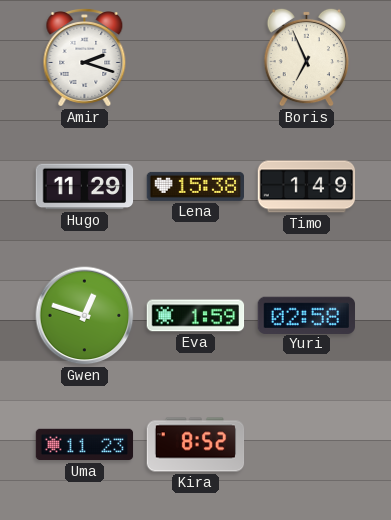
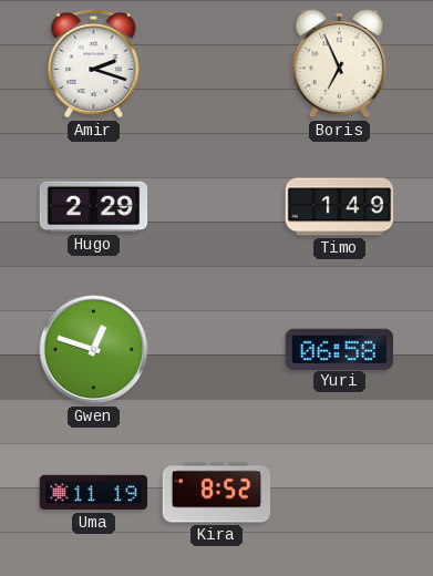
Hugo: 11:29 -> 2:29
Lena: 15:38 -> none
Eva: 1:59 -> none
Yuri: 02:58 -> 06:58
Uma: 11:23 -> 11:19
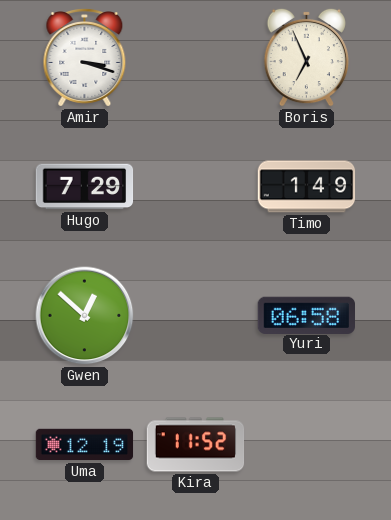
Amir: 2:18 -> 3:18
Hugo: 2:29 -> 7:29
Gwen: 12:48 -> 12:52
Uma: 11:19 -> 12:19
Kira: 8:52 -> 11:52
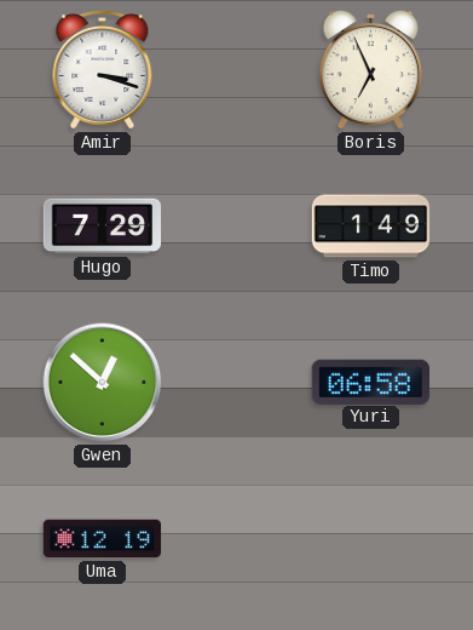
Kira: 11:52 -> none
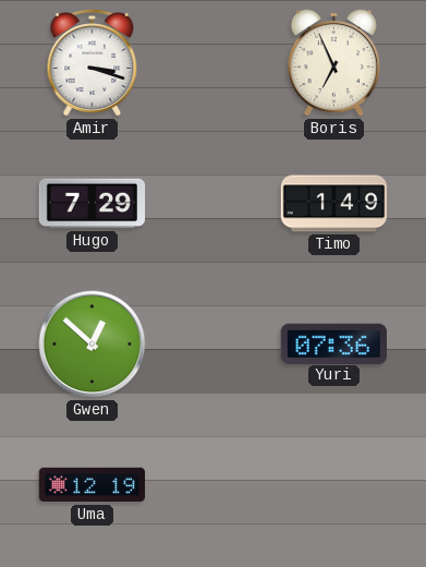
Yuri: 06:58 -> 07:36
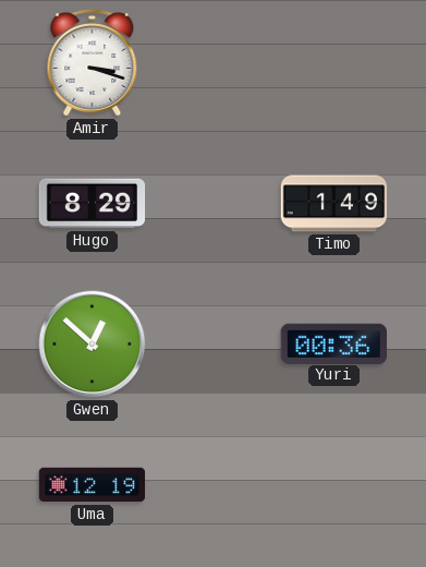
Boris: 6:56 -> none
Hugo: 7:29 -> 8:29
Yuri: 07:36 -> 00:36
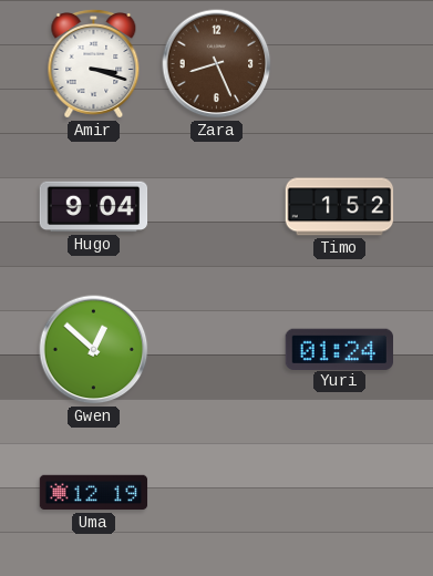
Zara: none -> 8:26
Hugo: 8:29 -> 9:04
Timo: 1:49 -> 1:52
Yuri: 00:36 -> 01:24
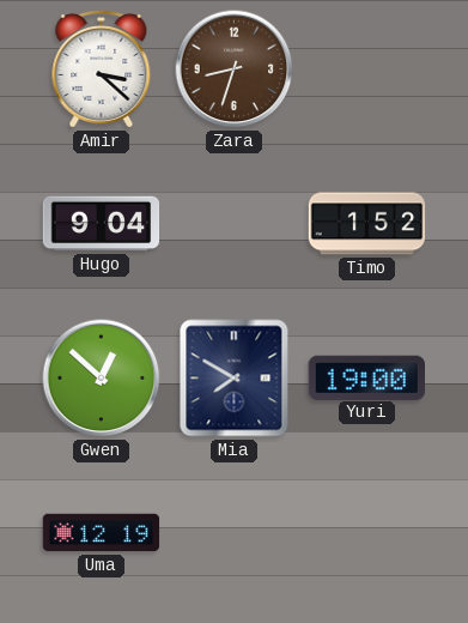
Amir: 3:18 -> 3:22
Zara: 8:26 -> 8:33
Mia: none -> 7:50
Yuri: 01:24 -> 19:00
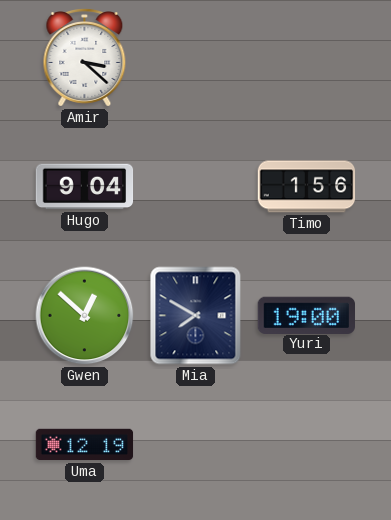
Zara: 8:33 -> none
Timo: 1:52 -> 1:56
